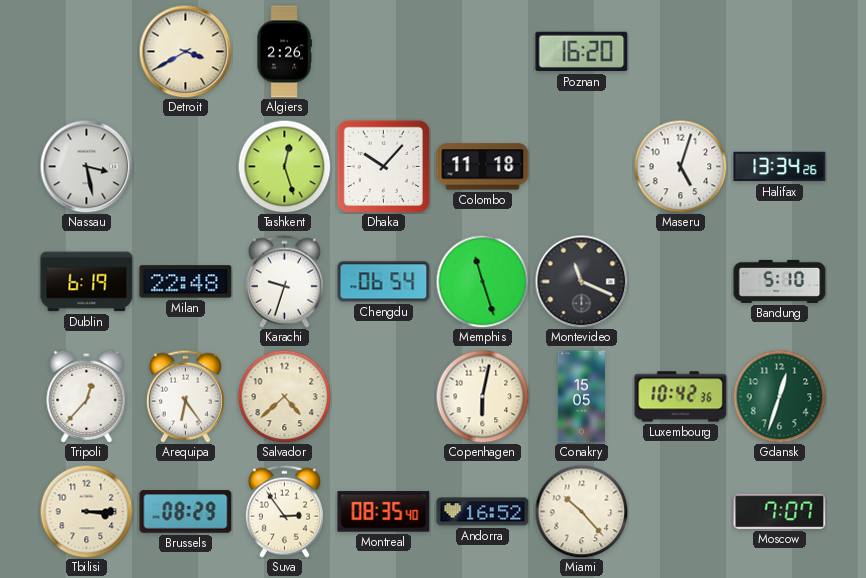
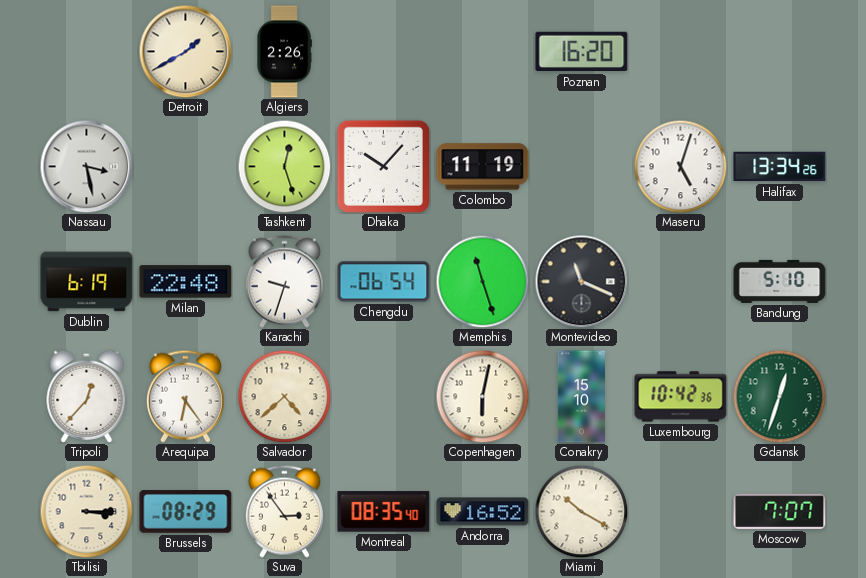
Detroit: 3:40 -> 1:40
Colombo: 11:18 -> 11:19
Conakry: 15:05 -> 15:10
Miami: 10:23 -> 10:20
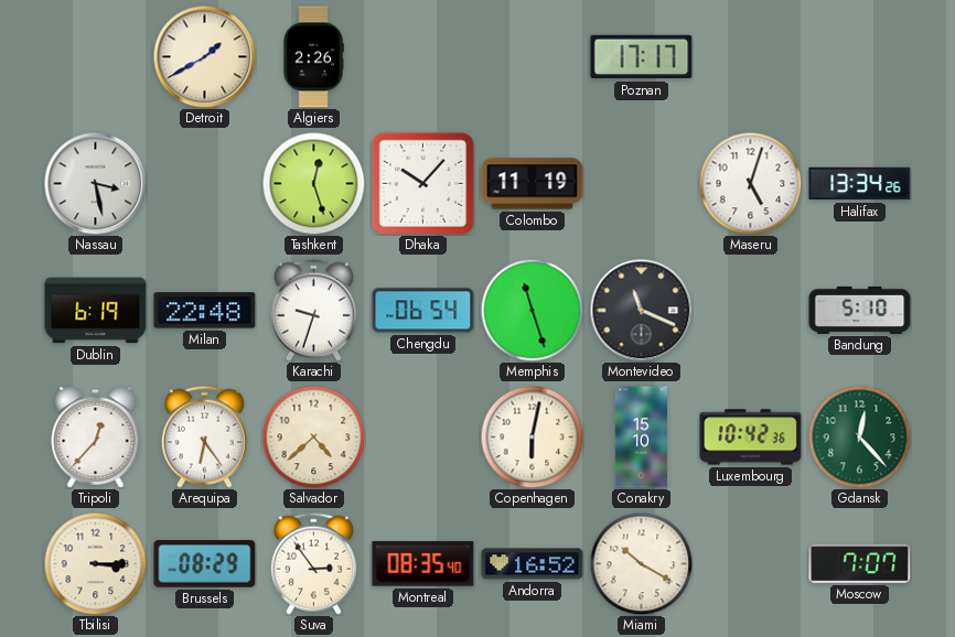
Poznan: 16:20 -> 17:17
Gdansk: 12:33 -> 12:23
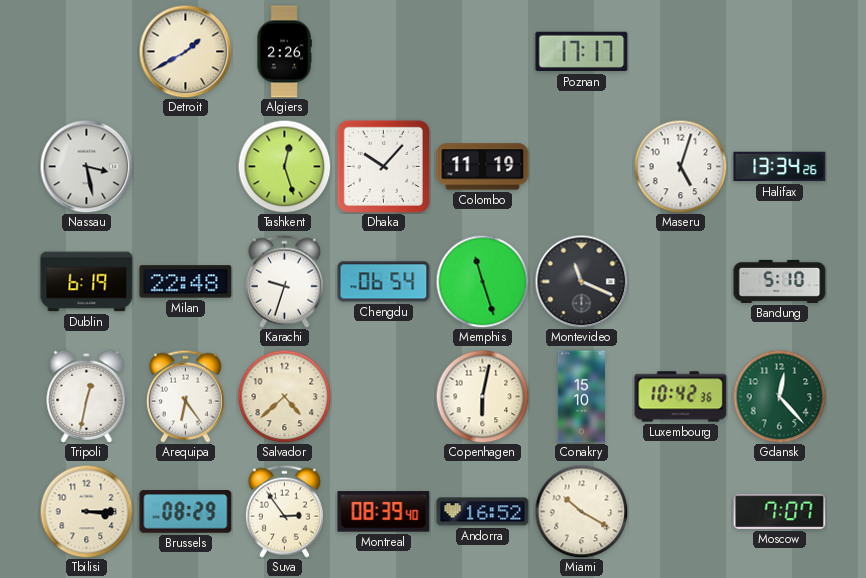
Tripoli: 12:37 -> 12:32
Montreal: 08:35 -> 08:39
